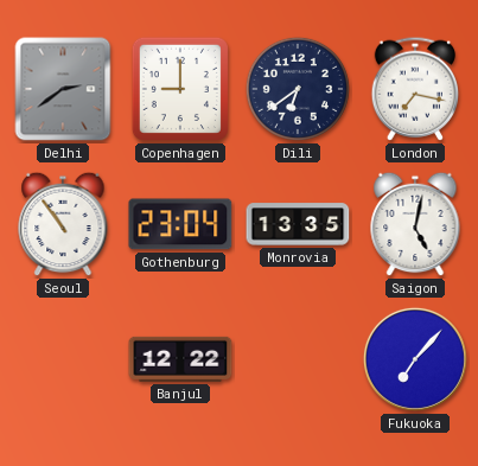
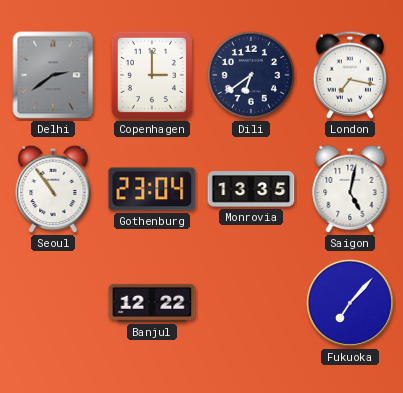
Copenhagen: 9:00 -> 3:00
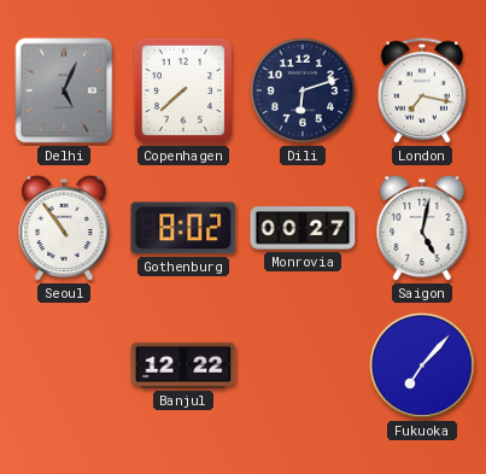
Delhi: 2:39 -> 5:04
Copenhagen: 3:00 -> 7:38
Dili: 6:39 -> 6:12
Gothenburg: 23:04 -> 8:02
Monrovia: 13:35 -> 00:27
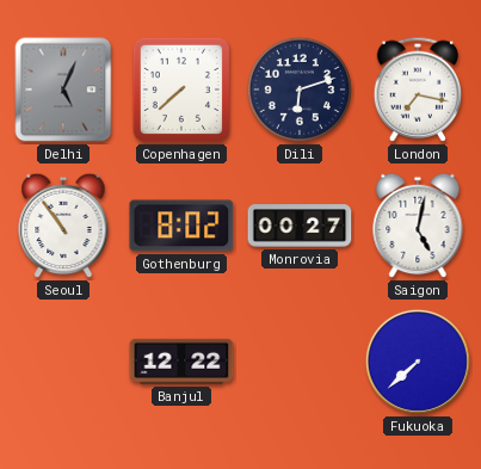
Fukuoka: 7:07 -> 7:38
